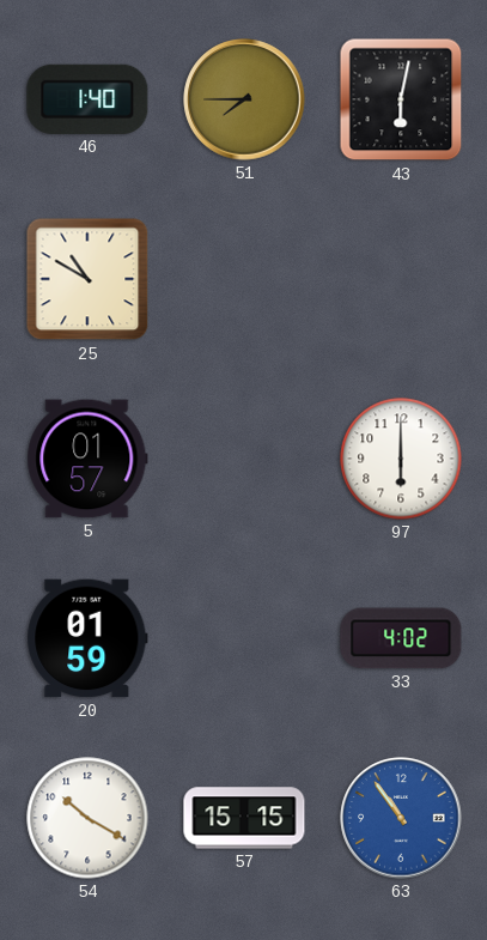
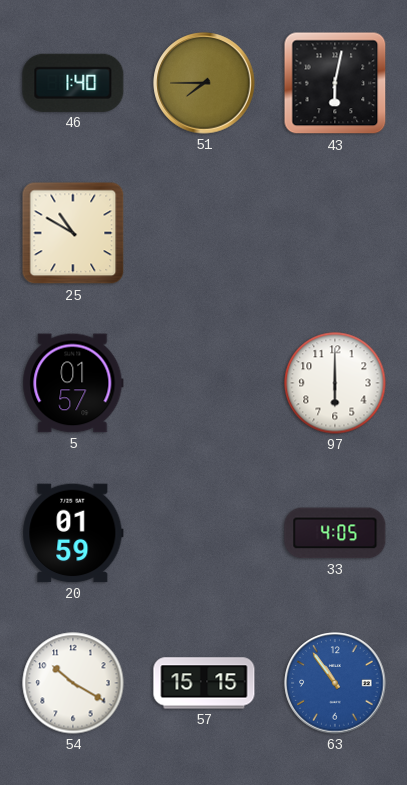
33: 4:02 -> 4:05
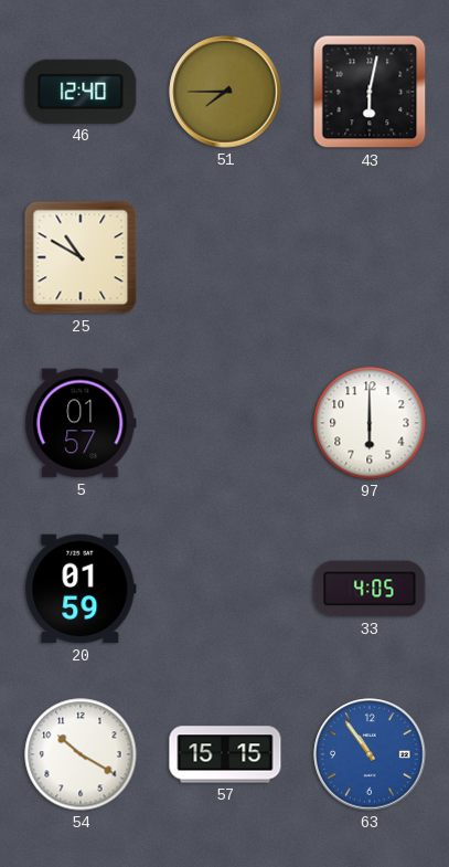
46: 1:40 -> 12:40
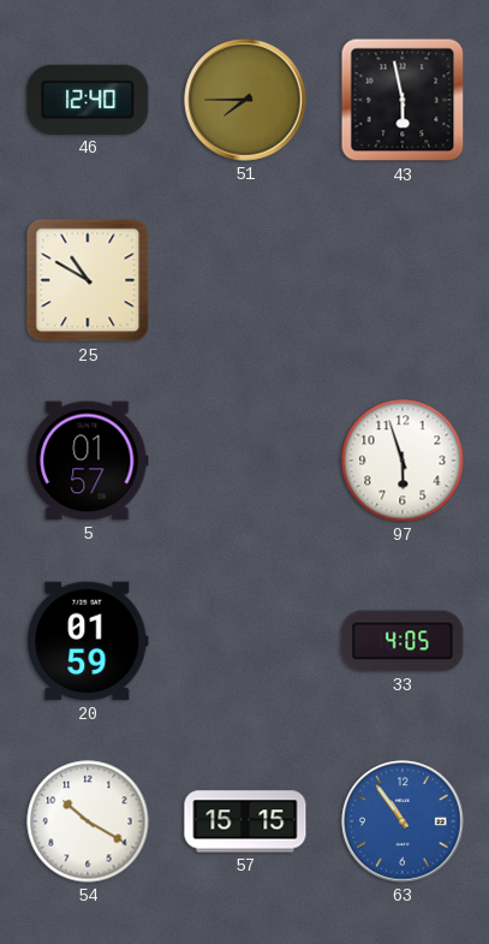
43: 6:02 -> 5:58
97: 6:00 -> 5:57
